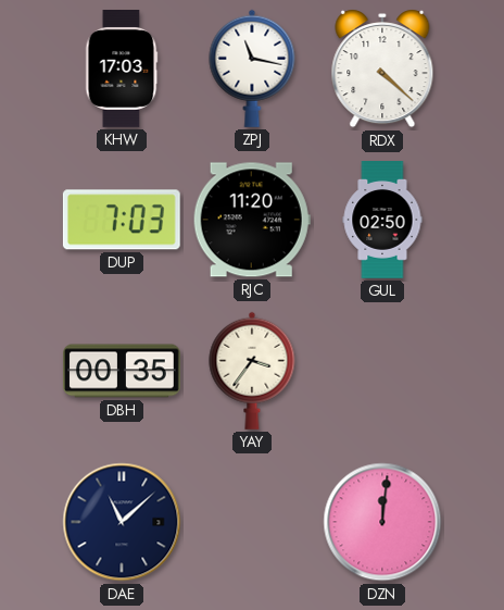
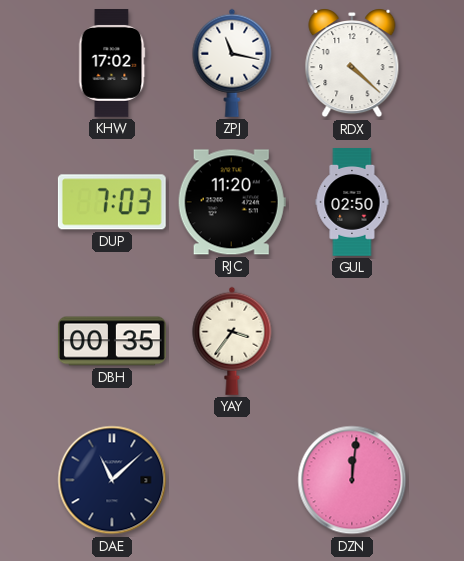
KHW: 17:03 -> 17:02
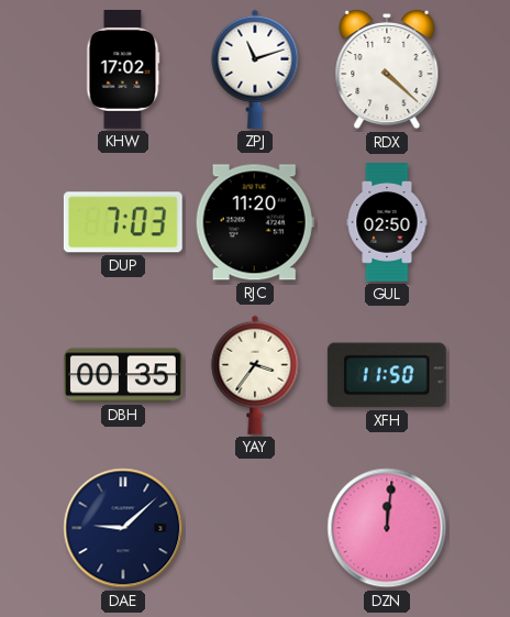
ZPJ: 11:17 -> 11:12
XFH: none -> 11:50
DAE: 11:08 -> 9:08
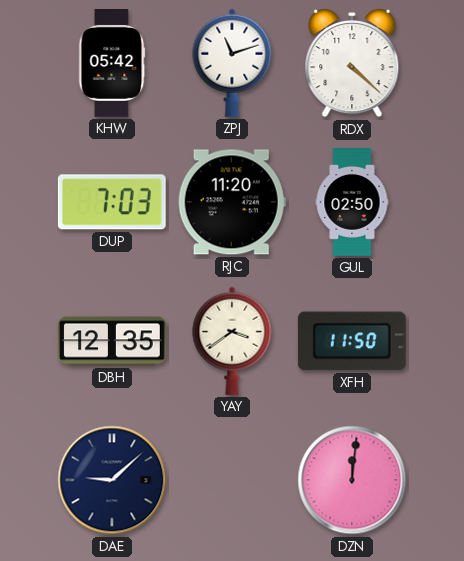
KHW: 17:02 -> 05:42
DBH: 00:35 -> 12:35
YAY: 3:36 -> 3:39
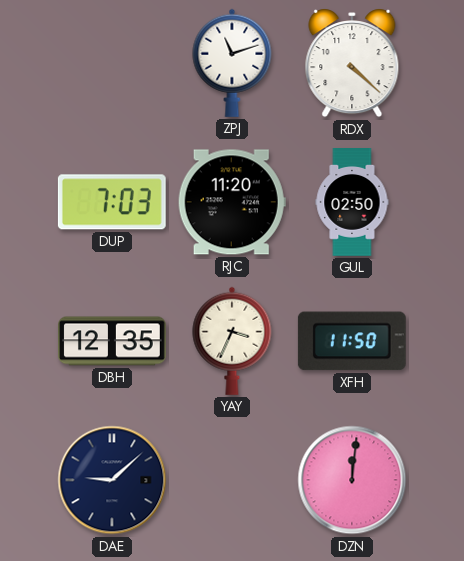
KHW: 05:42 -> none
YAY: 3:39 -> 3:34
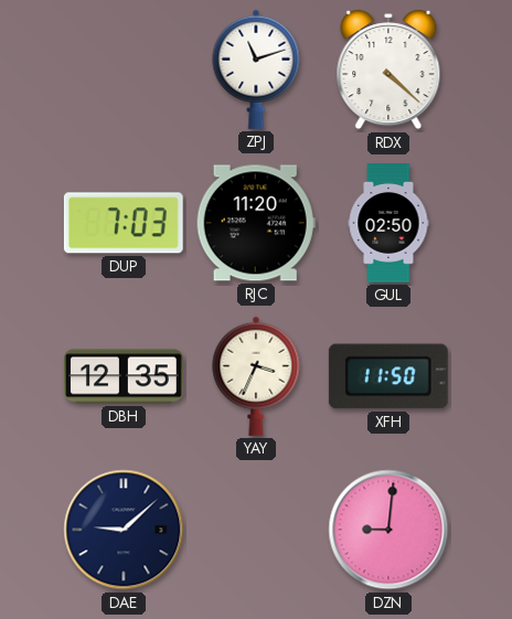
DZN: 12:01 -> 9:01
